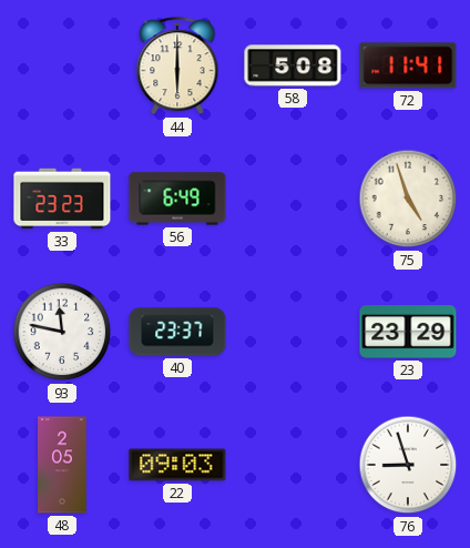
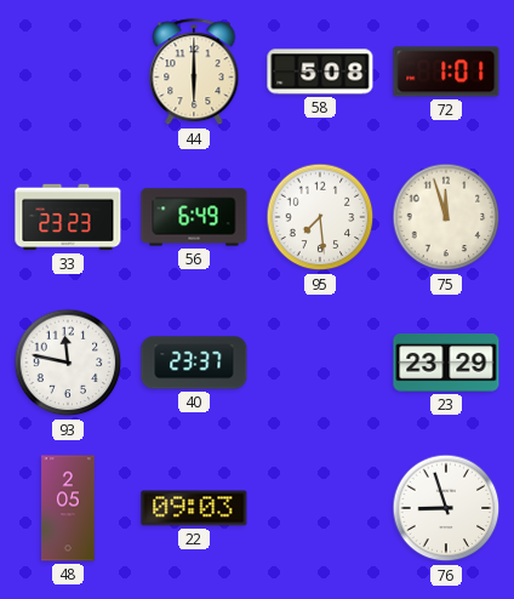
72: 11:41 -> 1:01
95: none -> 7:29
75: 4:57 -> 11:57
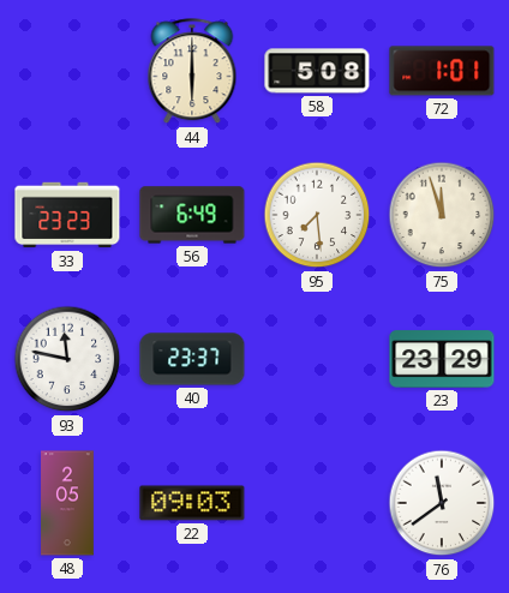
76: 8:57 -> 11:39
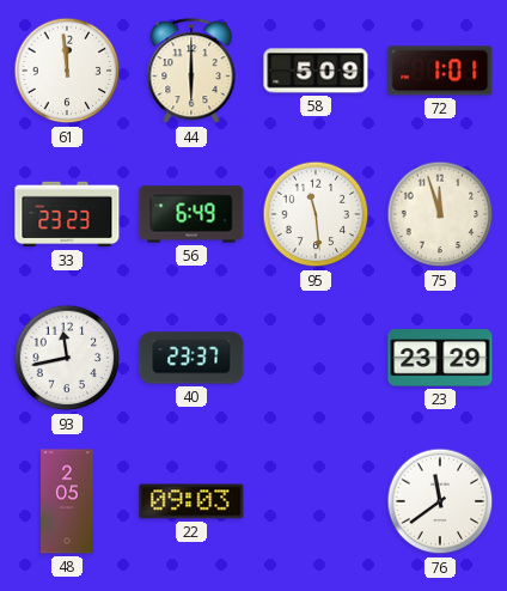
61: none -> 11:59
58: 5:08 -> 5:09
95: 7:29 -> 11:29
93: 11:47 -> 11:43
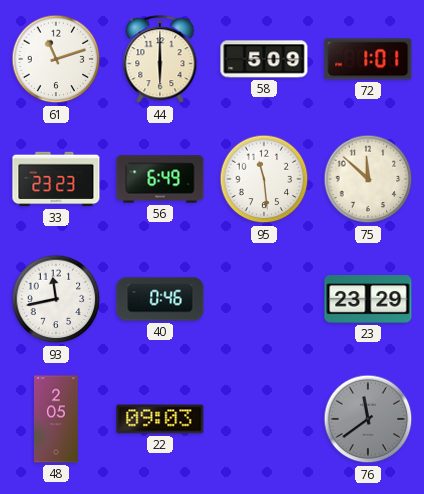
61: 11:59 -> 11:12
75: 11:57 -> 11:52
40: 23:37 -> 0:46
76 dial: white -> grey
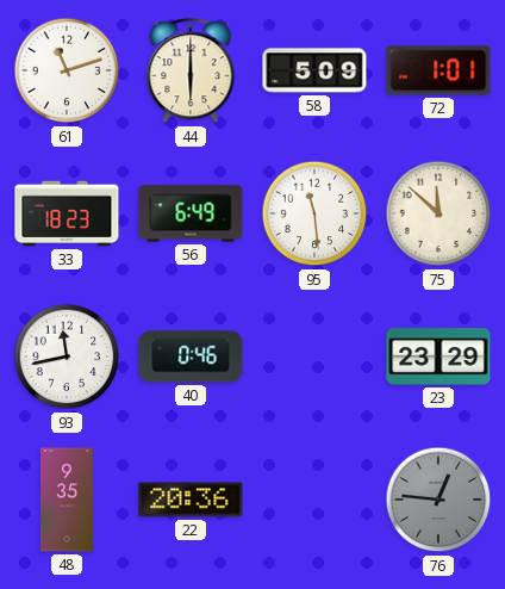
33: 23:23 -> 18:23
48: 2:05 -> 9:35
22: 09:03 -> 20:36
76: 11:39 -> 12:46
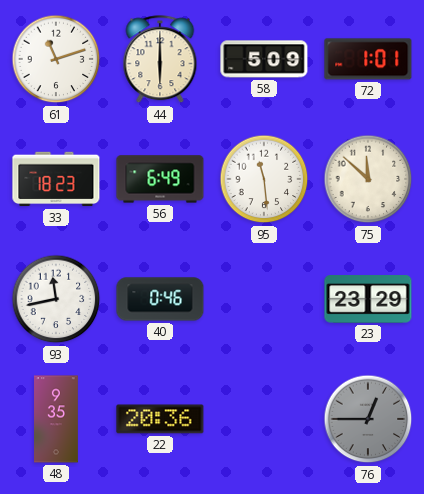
76: 12:46 -> 12:45
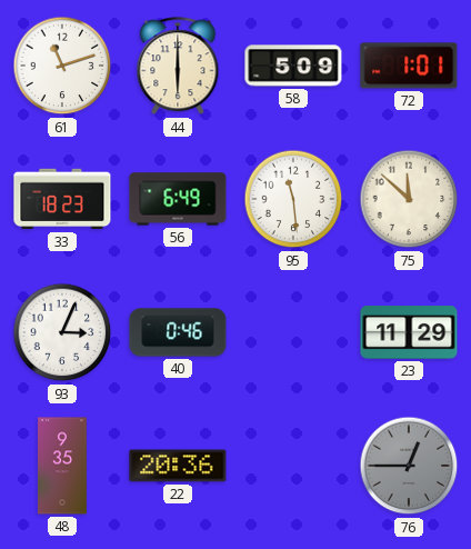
93: 11:43 -> 3:04
23: 23:29 -> 11:29
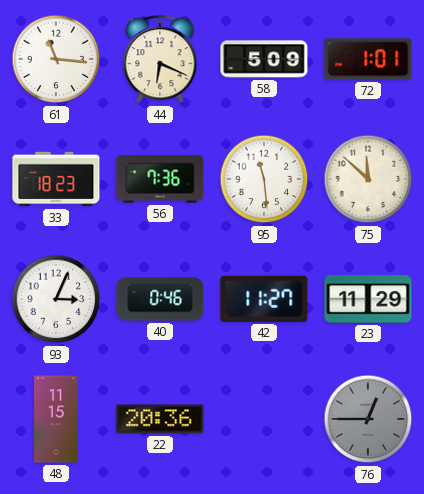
61: 11:12 -> 11:16
44: 6:00 -> 6:19
56: 6:49 -> 7:36
42: none -> 11:27
48: 9:35 -> 11:15
